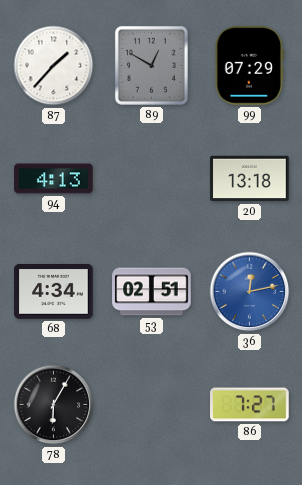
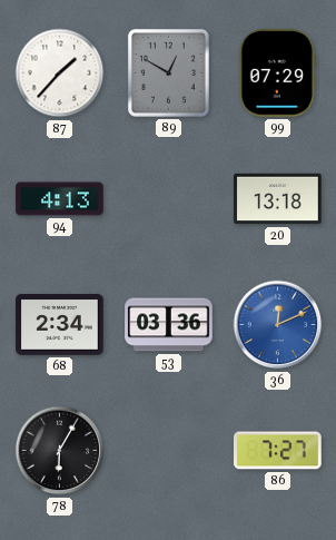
68: 4:34 -> 2:34
53: 02:51 -> 03:36
36: 12:13 -> 12:11
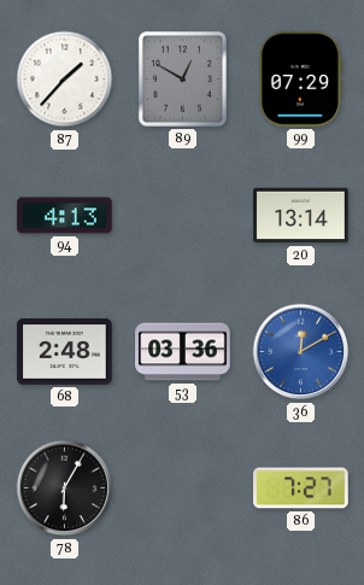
20: 13:18 -> 13:14
68: 2:34 -> 2:48
36: 12:11 -> 12:10
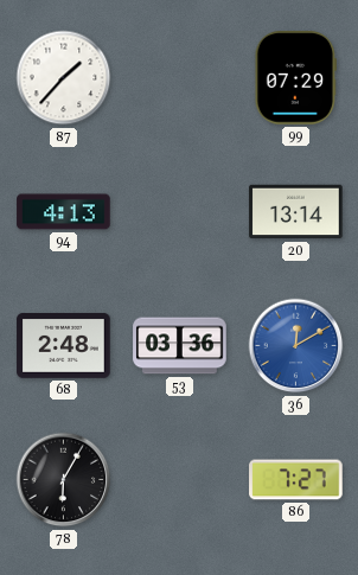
89: 12:50 -> none
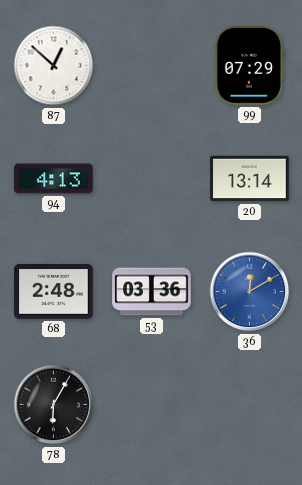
87: 1:37 -> 12:52
86: 7:27 -> none
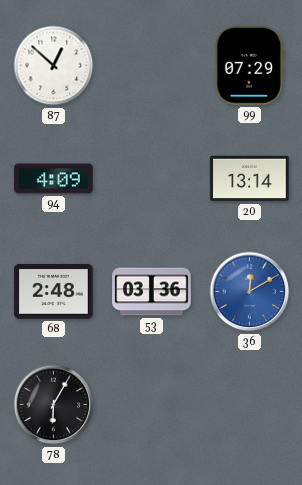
94: 4:13 -> 4:09
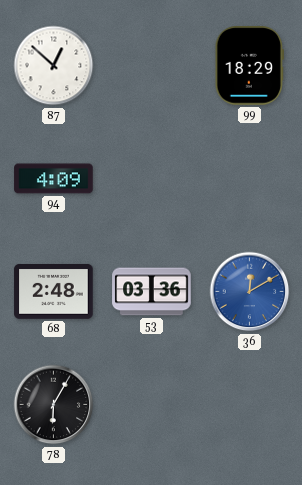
99: 07:29 -> 18:29
20: 13:14 -> none
